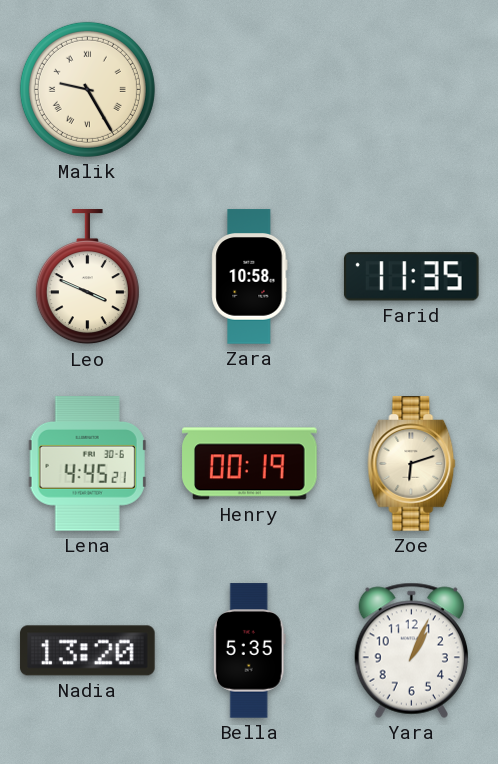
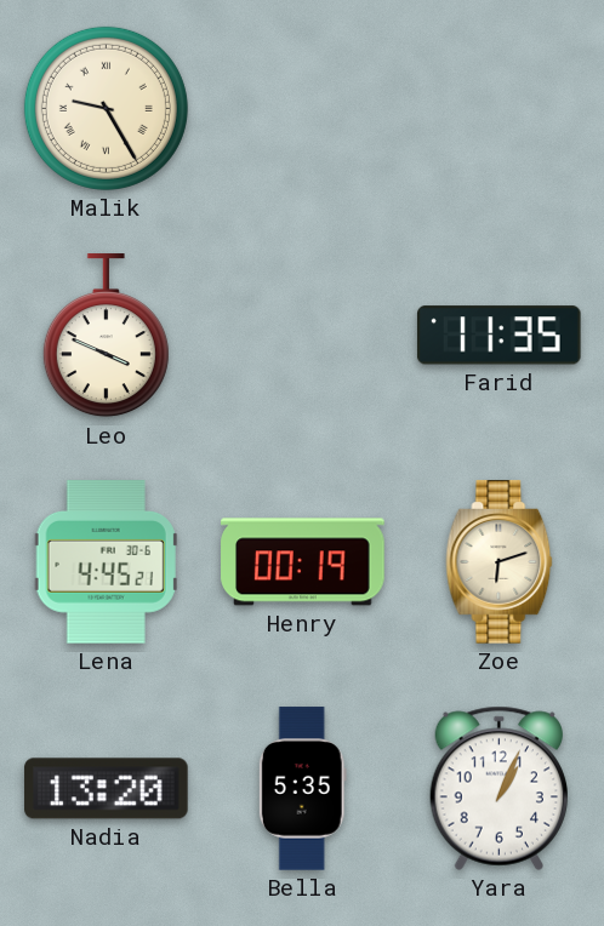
Zara: 10:58 -> none
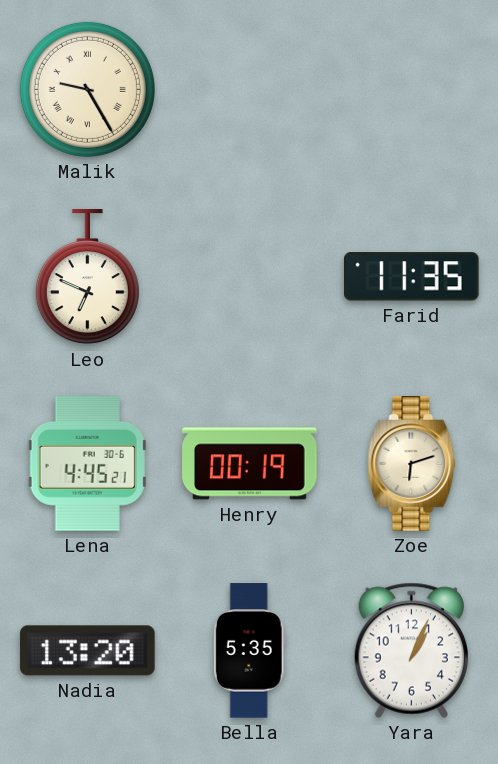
Leo: 3:49 -> 6:49
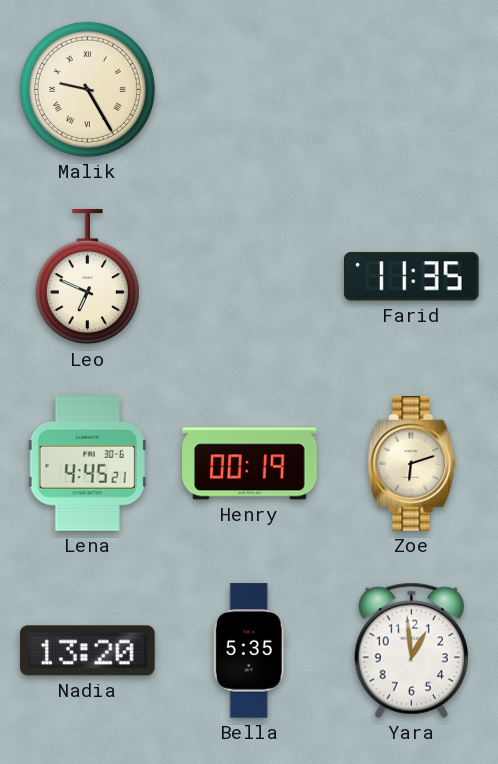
Yara: 1:04 -> 12:59
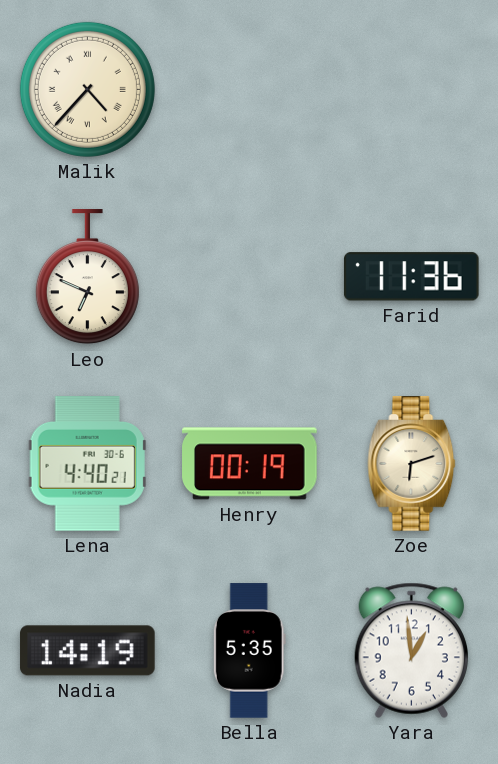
Malik: 9:25 -> 4:37
Farid: 11:35 -> 11:36
Lena: 4:45 -> 4:40
Nadia: 13:20 -> 14:19
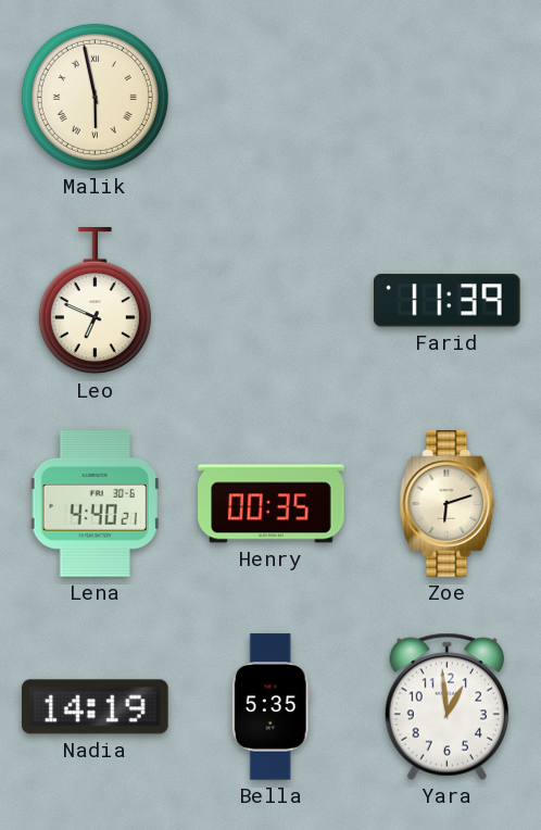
Malik: 4:37 -> 5:58
Farid: 11:36 -> 11:39
Henry: 00:19 -> 00:35
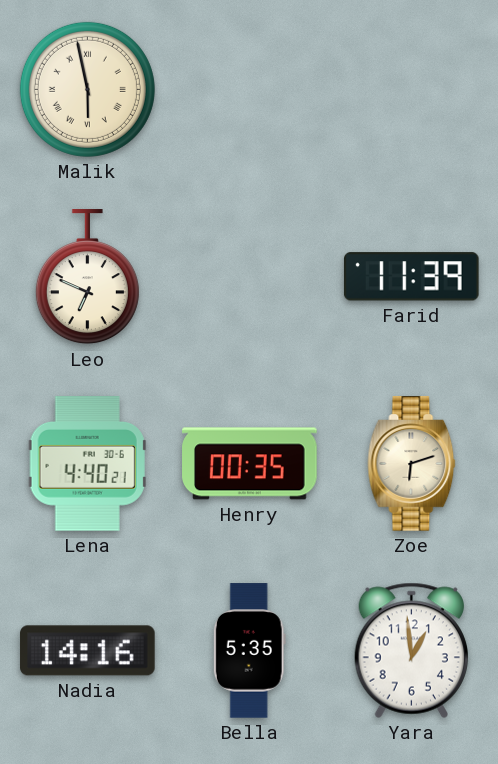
Nadia: 14:19 -> 14:16
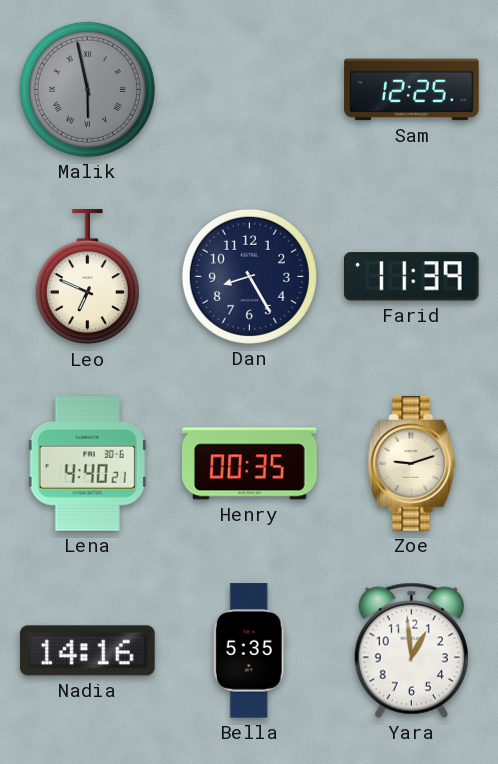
Malik dial: cream -> grey
Sam: none -> 12:25
Dan: none -> 8:25
Zoe: 6:12 -> 9:12
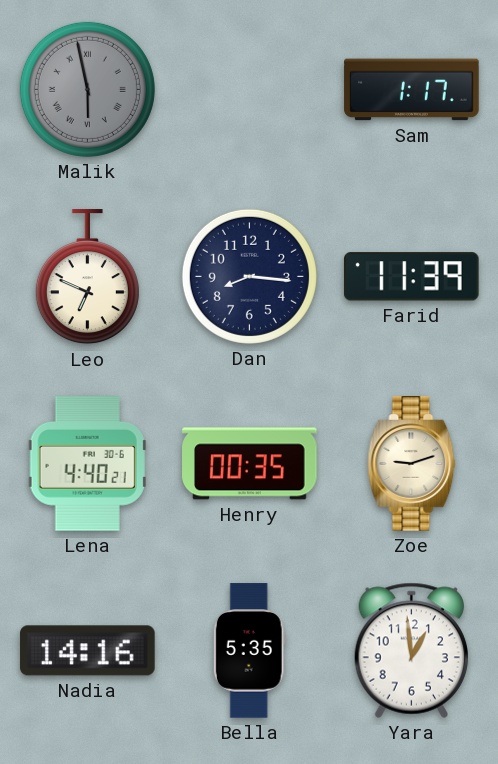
Sam: 12:25 -> 1:17
Dan: 8:25 -> 8:16
